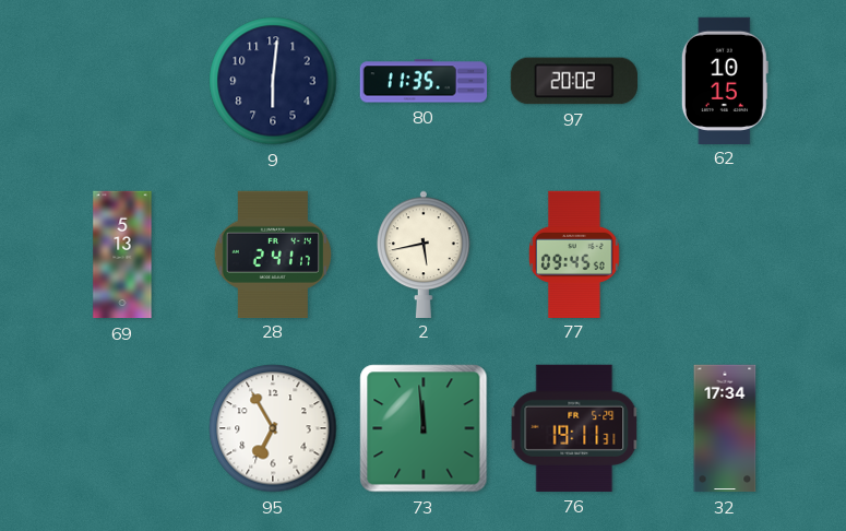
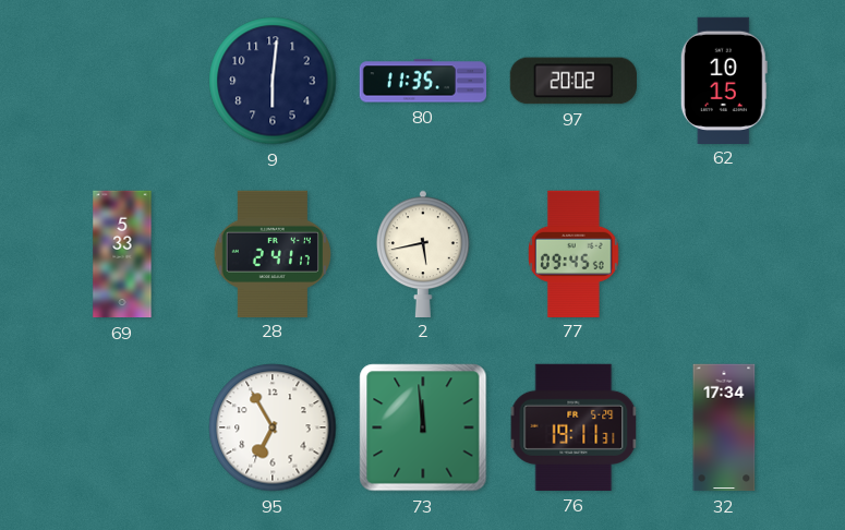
69: 5:13 -> 5:33
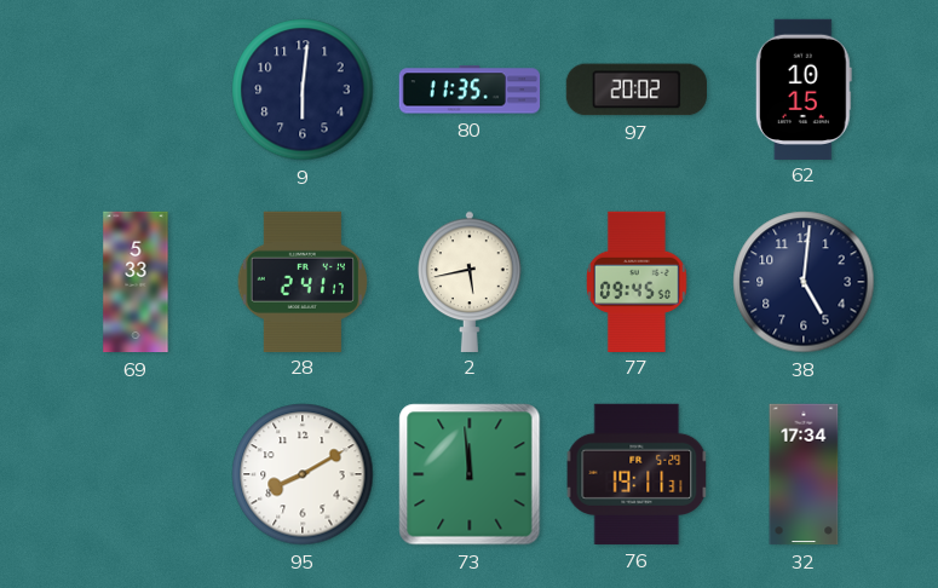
38: none -> 5:01
95: 6:55 -> 8:10
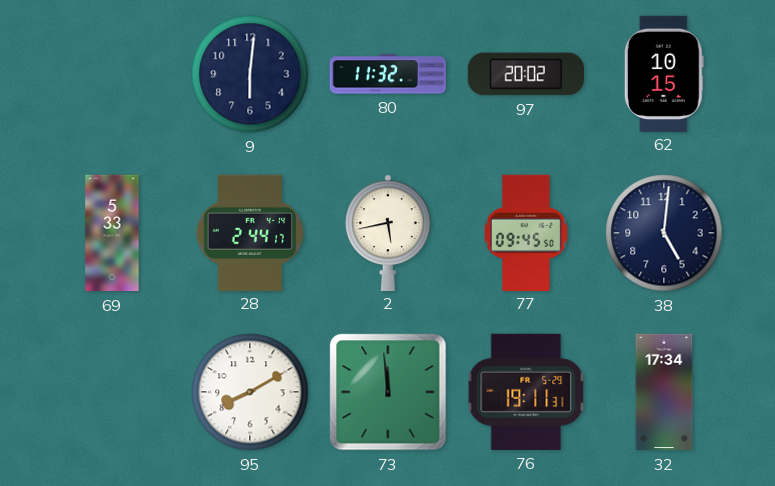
80: 11:35 -> 11:32
28: 2:41 -> 2:44
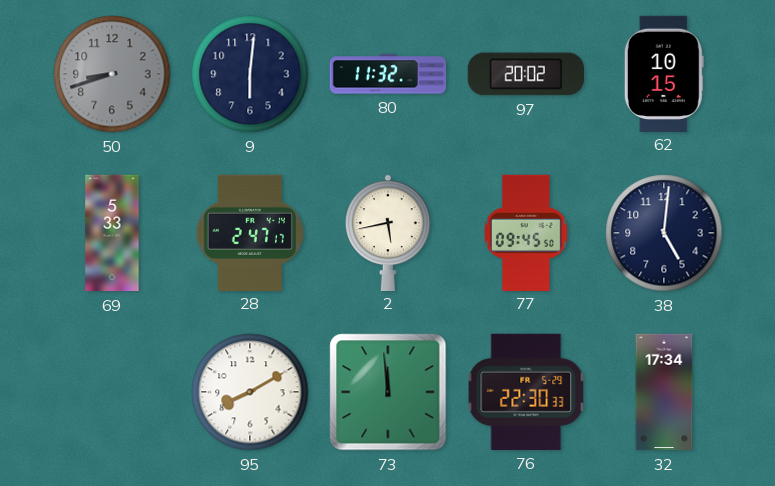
50: none -> 8:42
28: 2:44 -> 2:47
76: 19:11 -> 22:30
